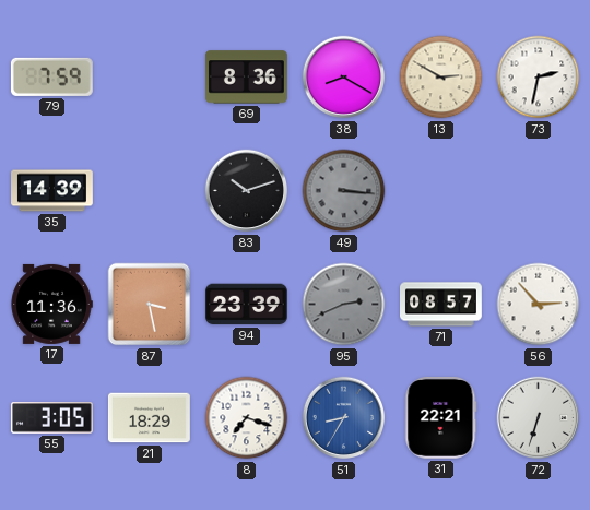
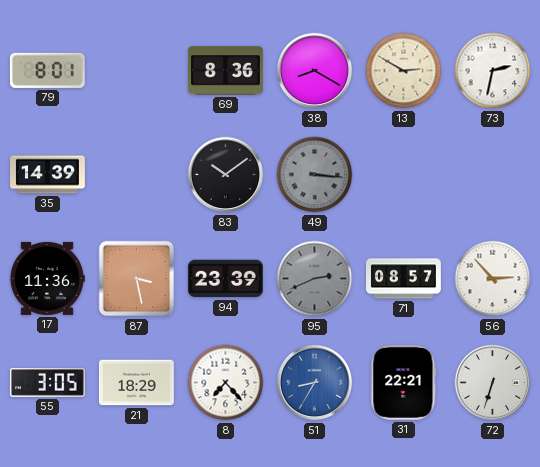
79: 7:59 -> 8:01
83: 10:12 -> 10:09
8: 7:18 -> 7:23
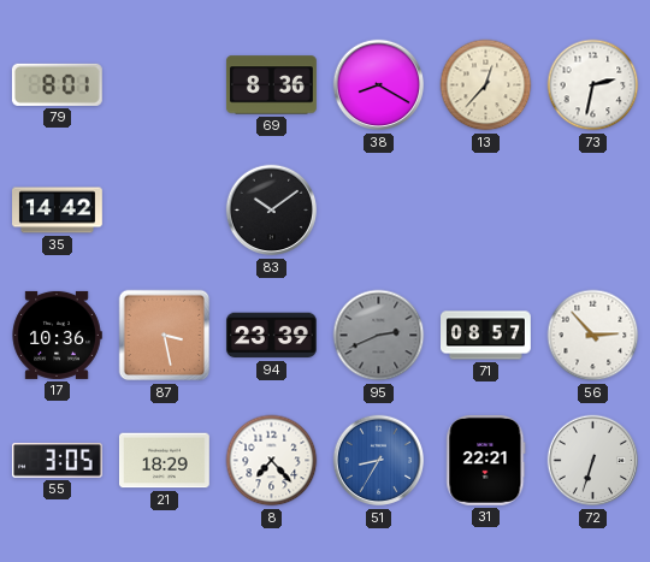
13: 2:50 -> 12:37
35: 14:39 -> 14:42
49: 3:16 -> none
17: 11:36 -> 10:36
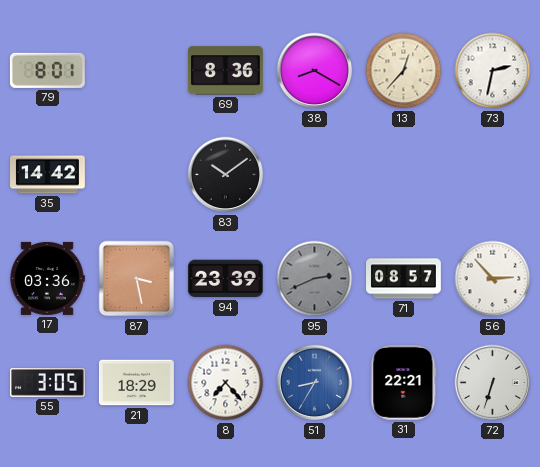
17: 10:36 -> 03:36
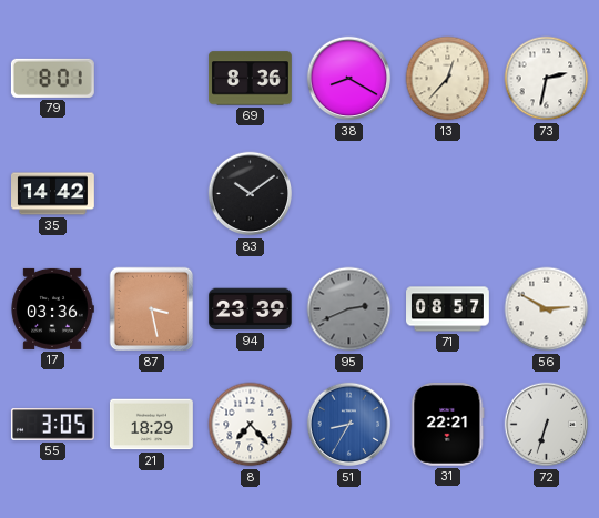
56: 2:53 -> 2:50
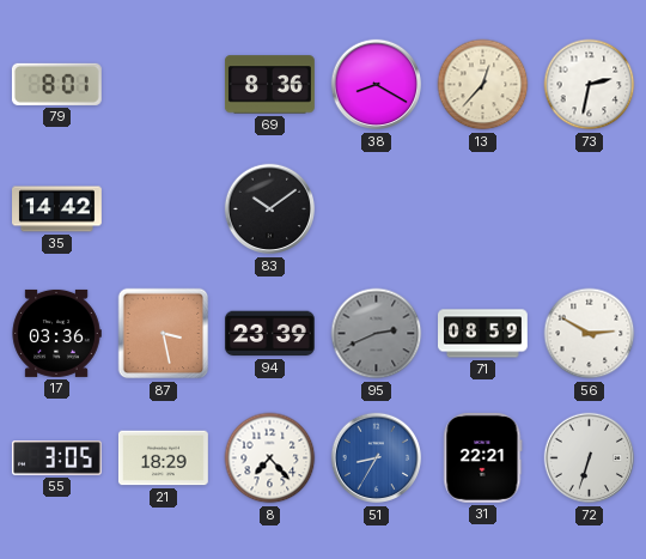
71: 08:57 -> 08:59
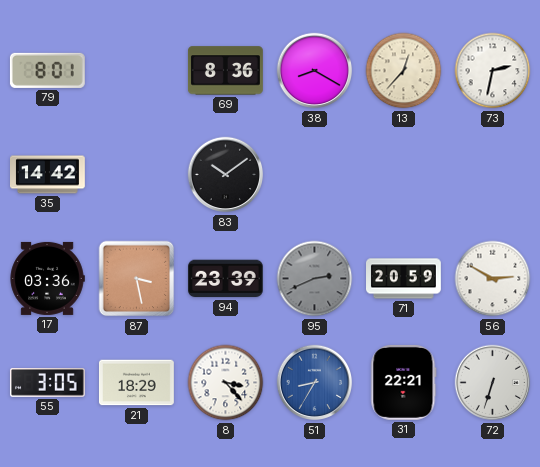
71: 08:59 -> 20:59
8: 7:23 -> 3:23
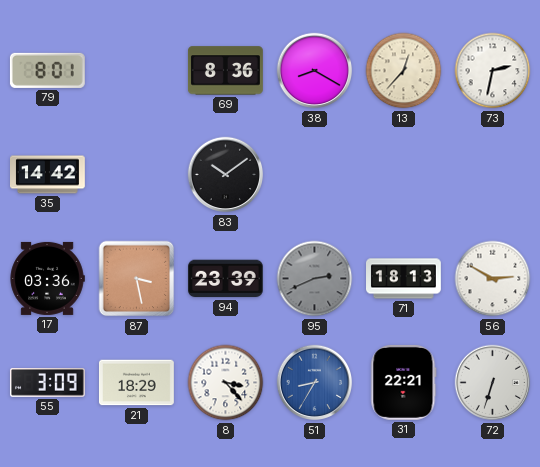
71: 20:59 -> 18:13
55: 3:05 -> 3:09
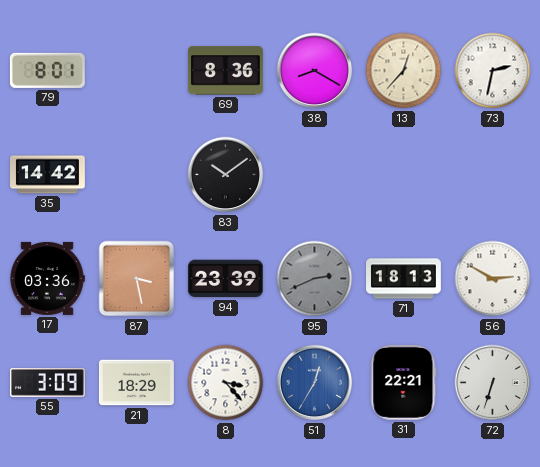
51: 8:35 -> 12:35
